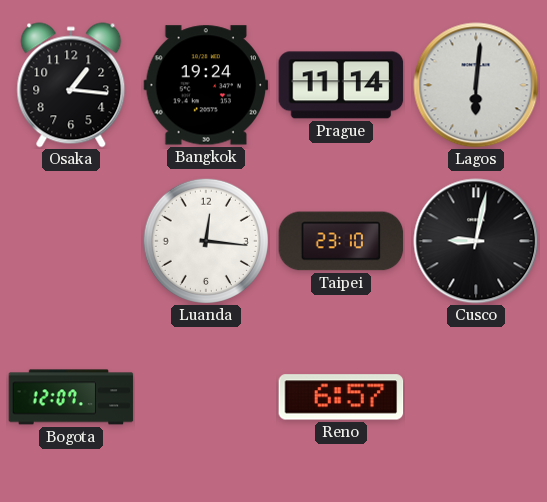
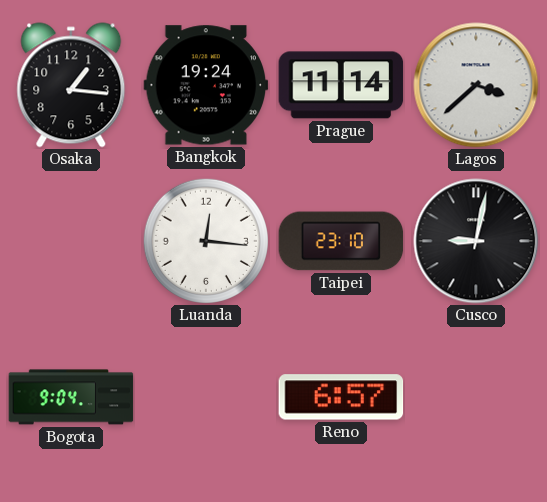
Lagos: 6:01 -> 3:38
Bogota: 12:07 -> 9:04
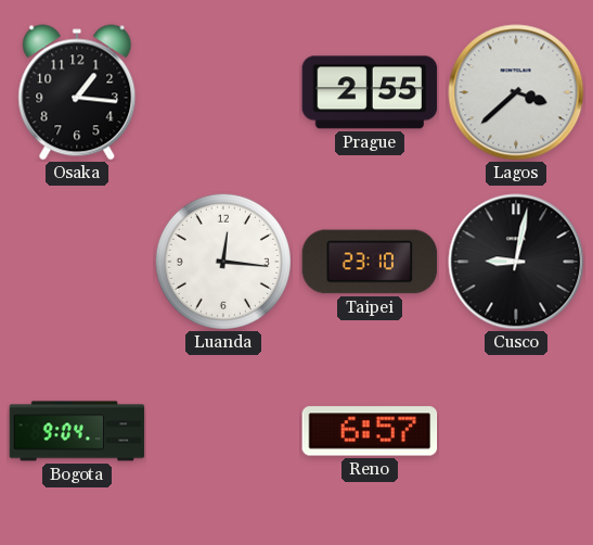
Bangkok: 19:24 -> none
Prague: 11:14 -> 2:55
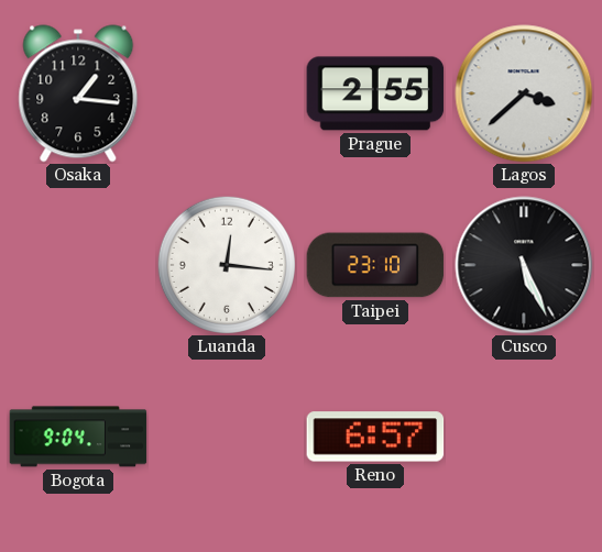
Cusco: 9:02 -> 5:26
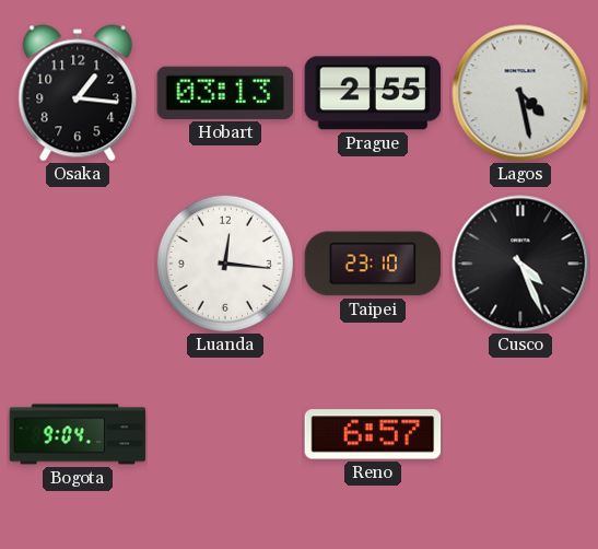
Hobart: none -> 03:13
Lagos: 3:38 -> 4:28
Cusco: 5:26 -> 4:26
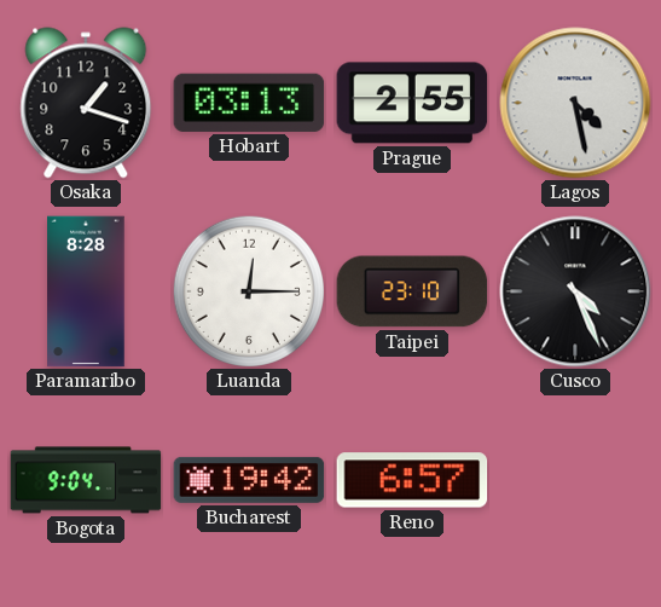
Osaka: 1:16 -> 1:18
Paramaribo: none -> 8:28
Luanda: 12:16 -> 12:15
Bucharest: none -> 19:42
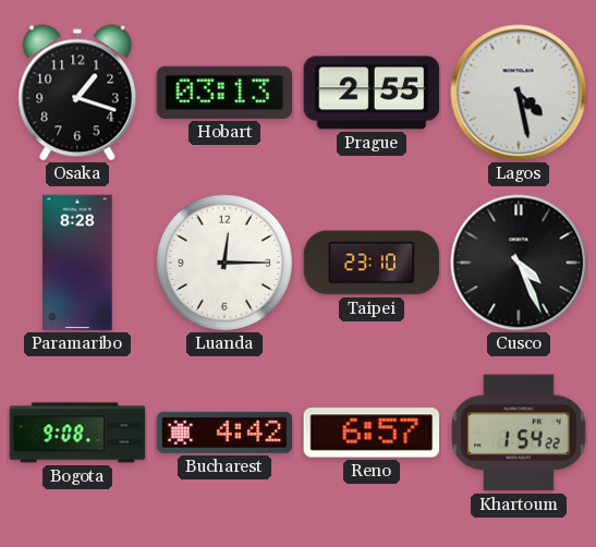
Bogota: 9:04 -> 9:08
Bucharest: 19:42 -> 4:42
Khartoum: none -> 1:54
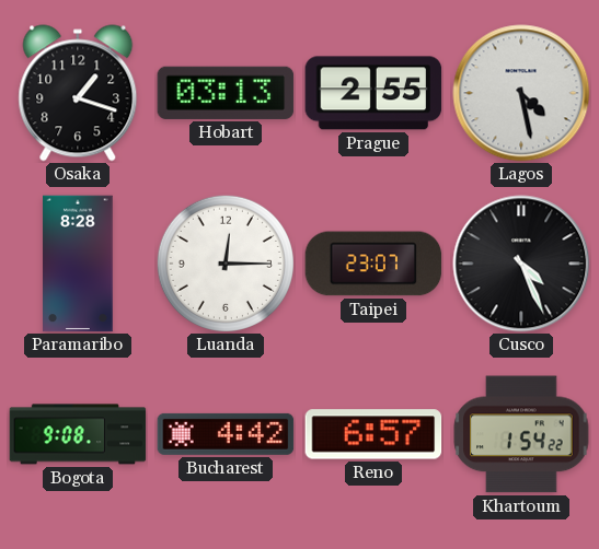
Taipei: 23:10 -> 23:07
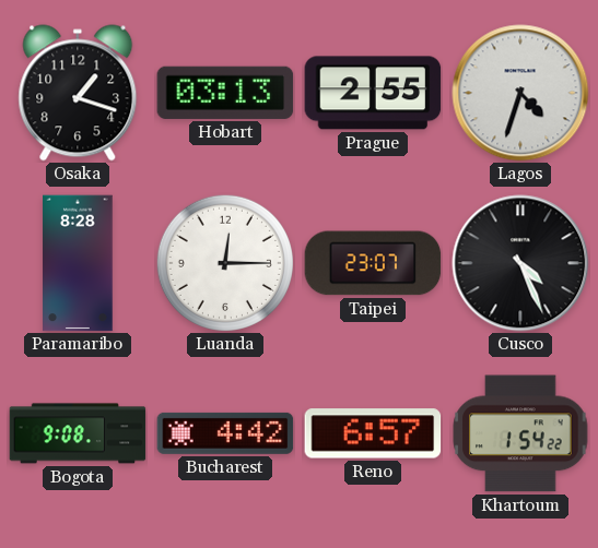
Lagos: 4:28 -> 4:33
